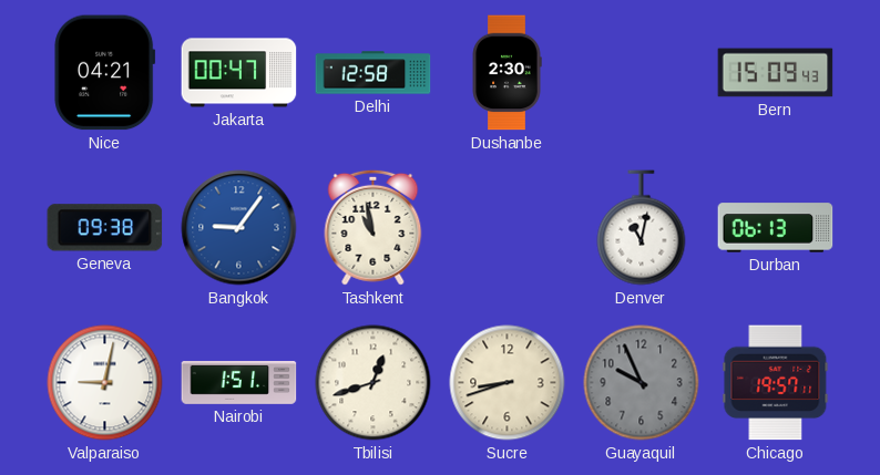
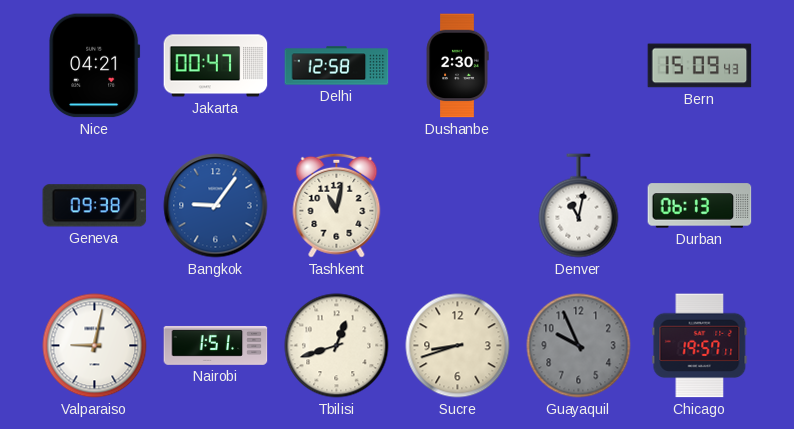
Tashkent: 10:58 -> 11:02
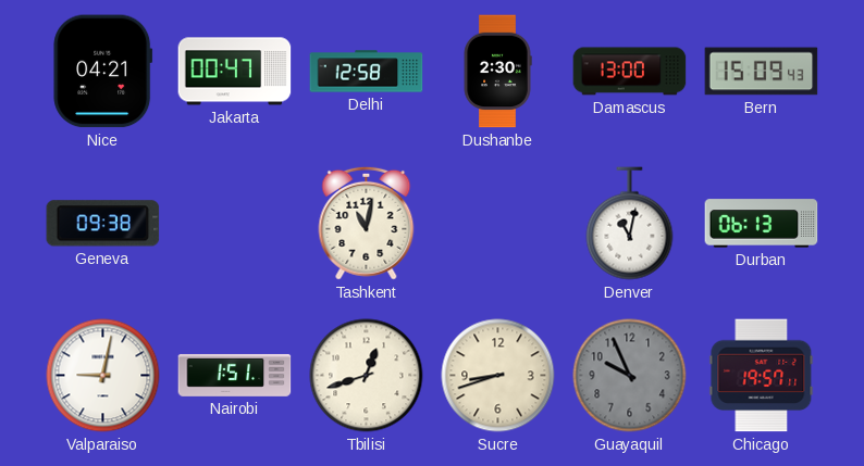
Damascus: none -> 13:00
Bangkok: 9:06 -> none
